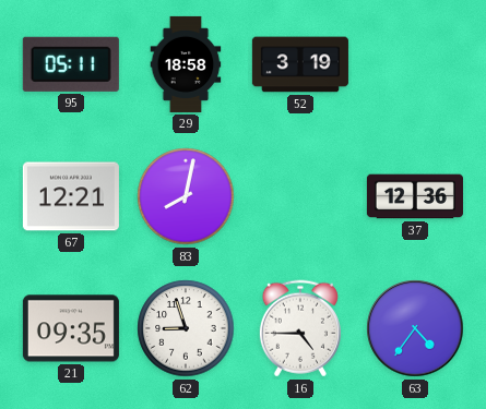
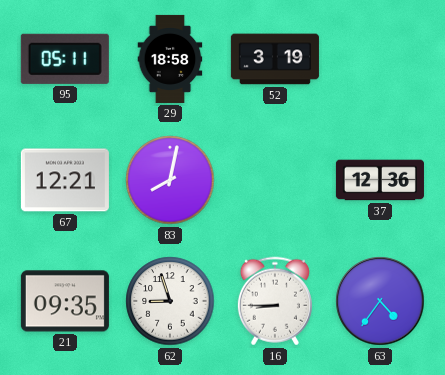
16: 4:45 -> 8:45
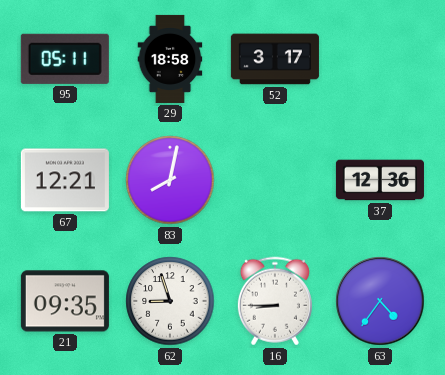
52: 3:19 -> 3:17
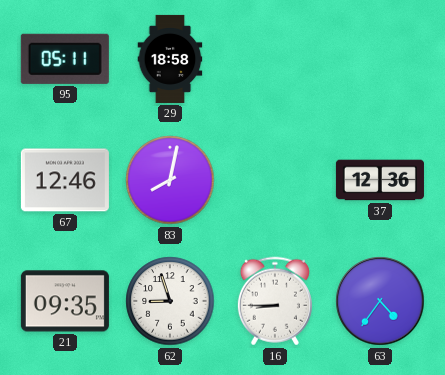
52: 3:17 -> none
67: 12:21 -> 12:46
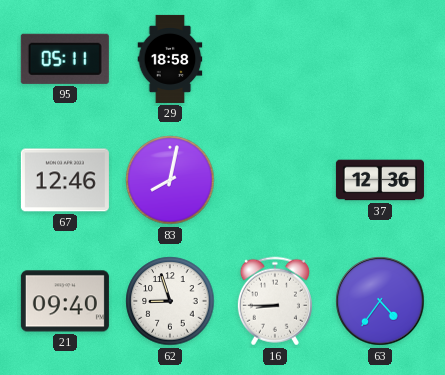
21: 09:35 -> 09:40
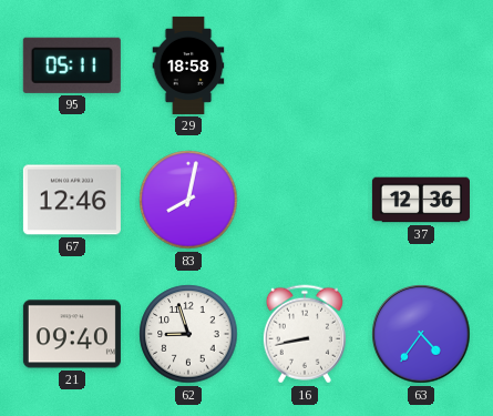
16: 8:45 -> 8:43
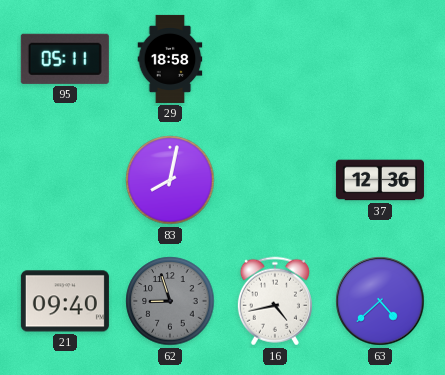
67: 12:46 -> none
62 dial: white -> grey
16: 8:43 -> 4:43
63: 4:36 -> 4:38
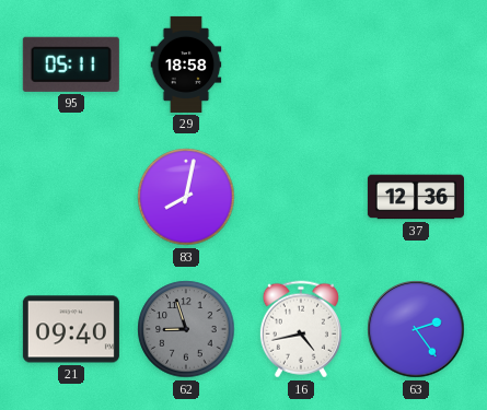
63: 4:38 -> 2:24
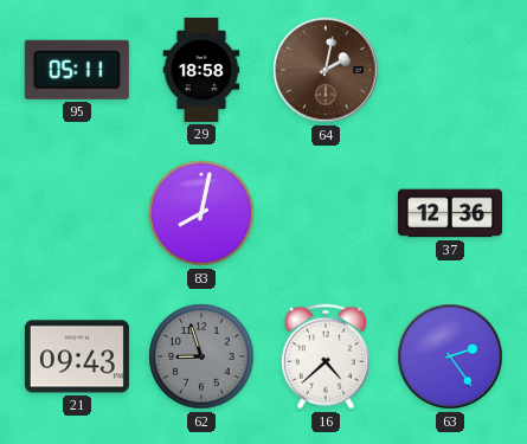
64: none -> 2:02
21: 09:40 -> 09:43
16: 4:43 -> 4:38
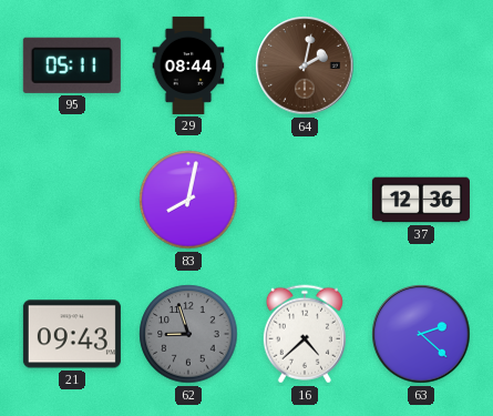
29: 18:58 -> 08:44
63: 2:24 -> 2:22
